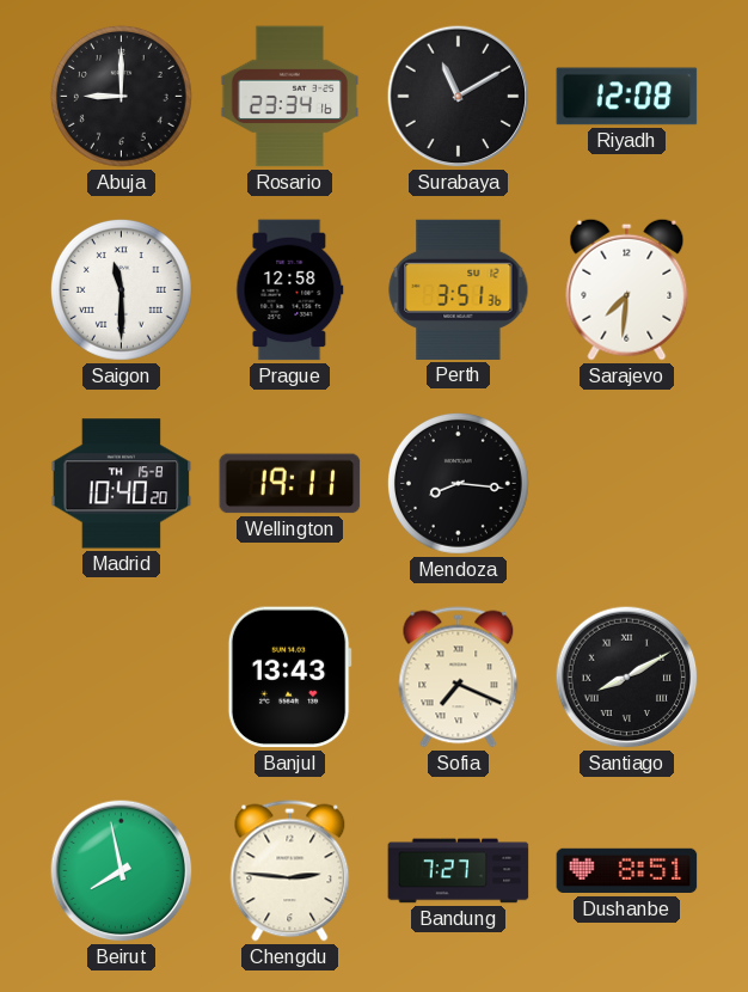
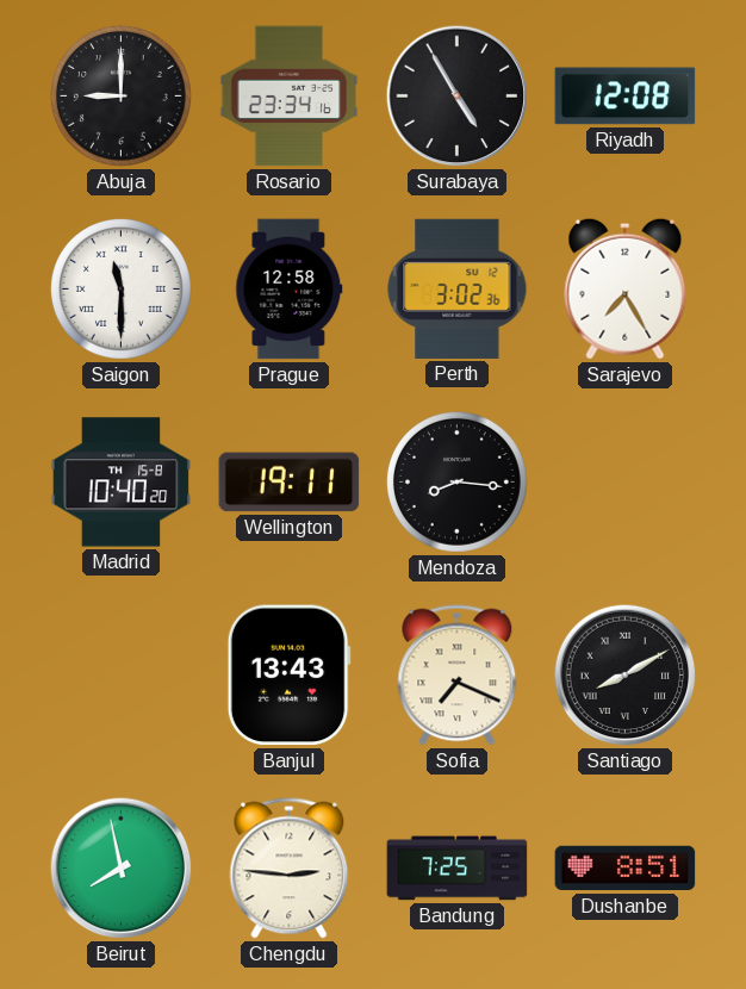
Surabaya: 11:10 -> 4:55
Perth: 3:51 -> 3:02
Sarajevo: 7:31 -> 7:25
Bandung: 7:27 -> 7:25
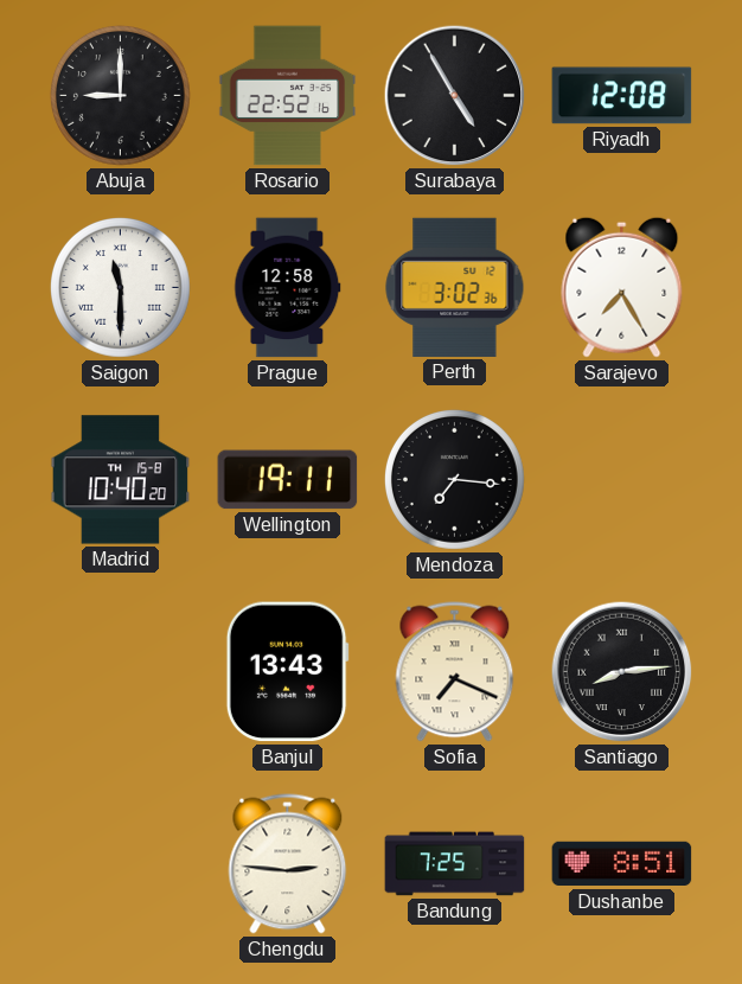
Rosario: 23:34 -> 22:52
Mendoza: 8:16 -> 7:16
Santiago: 8:10 -> 8:14
Beirut: 7:58 -> none
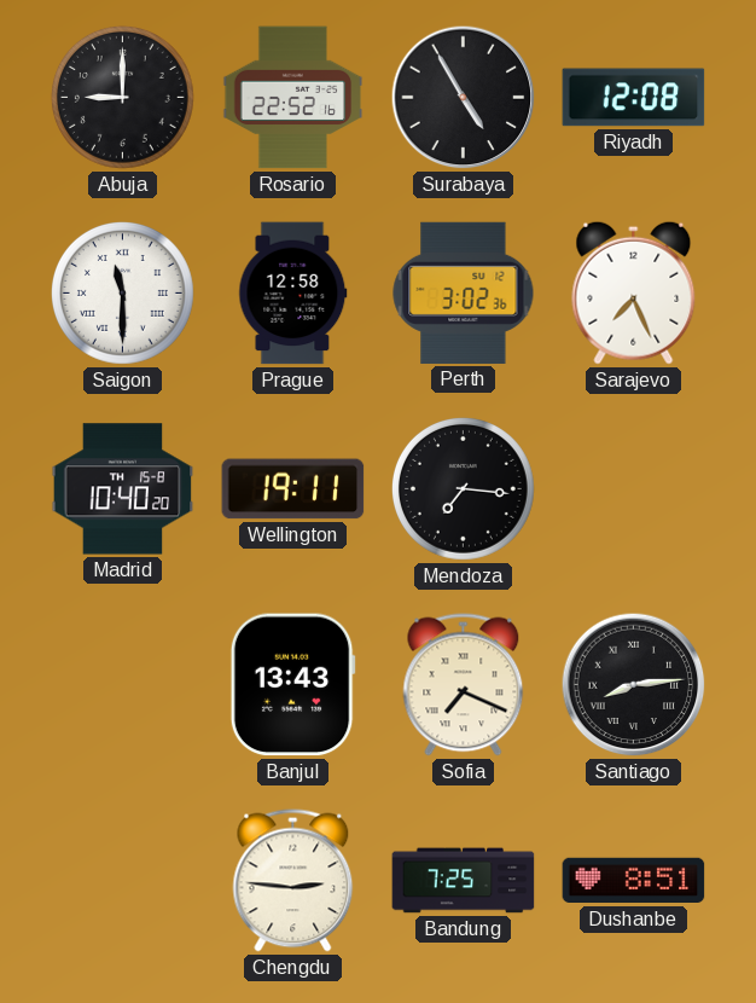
Sarajevo: 7:25 -> 7:26
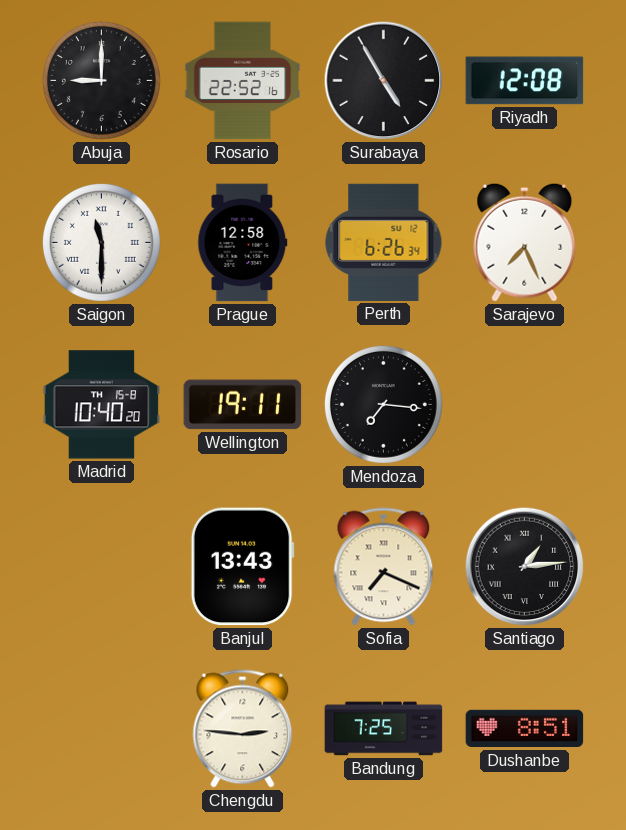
Perth: 3:02 -> 6:26
Santiago: 8:14 -> 1:14
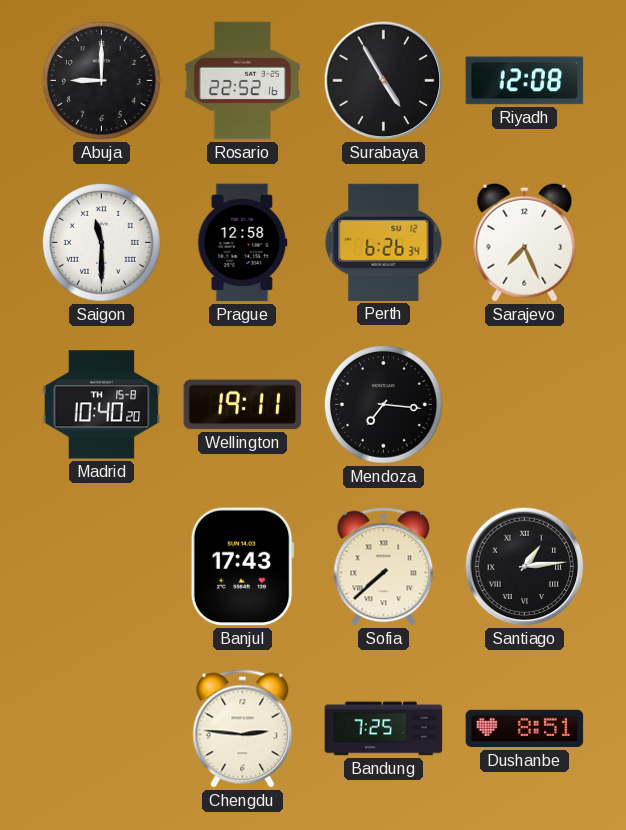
Banjul: 13:43 -> 17:43
Sofia: 7:19 -> 7:38
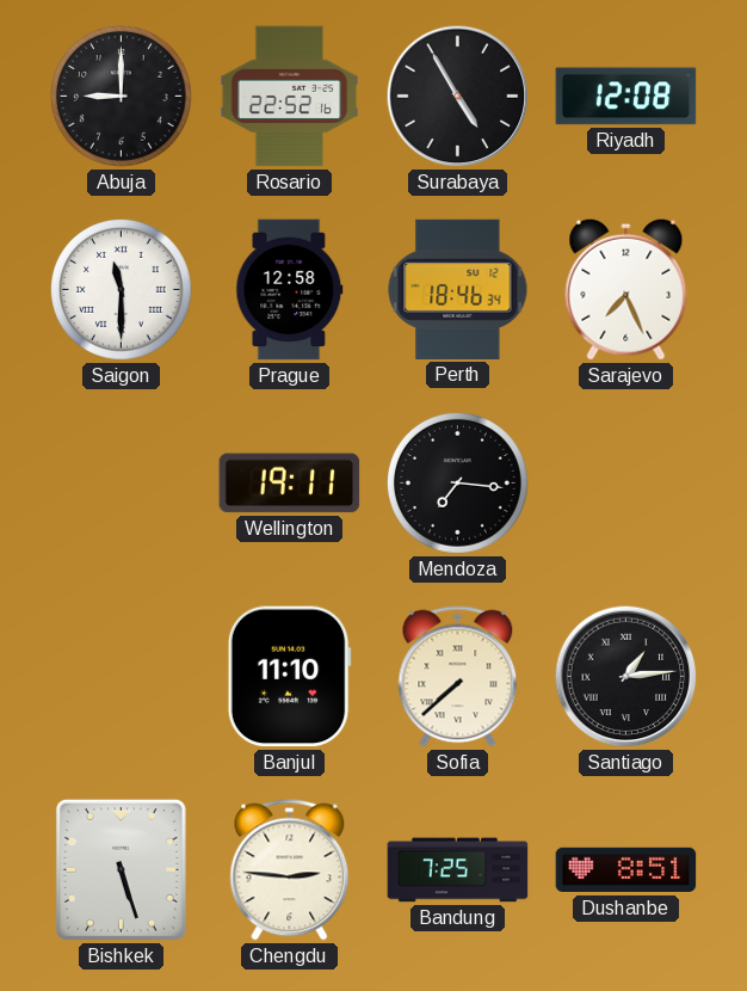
Perth: 6:26 -> 18:46
Madrid: 10:40 -> none
Banjul: 17:43 -> 11:10
Bishkek: none -> 5:27
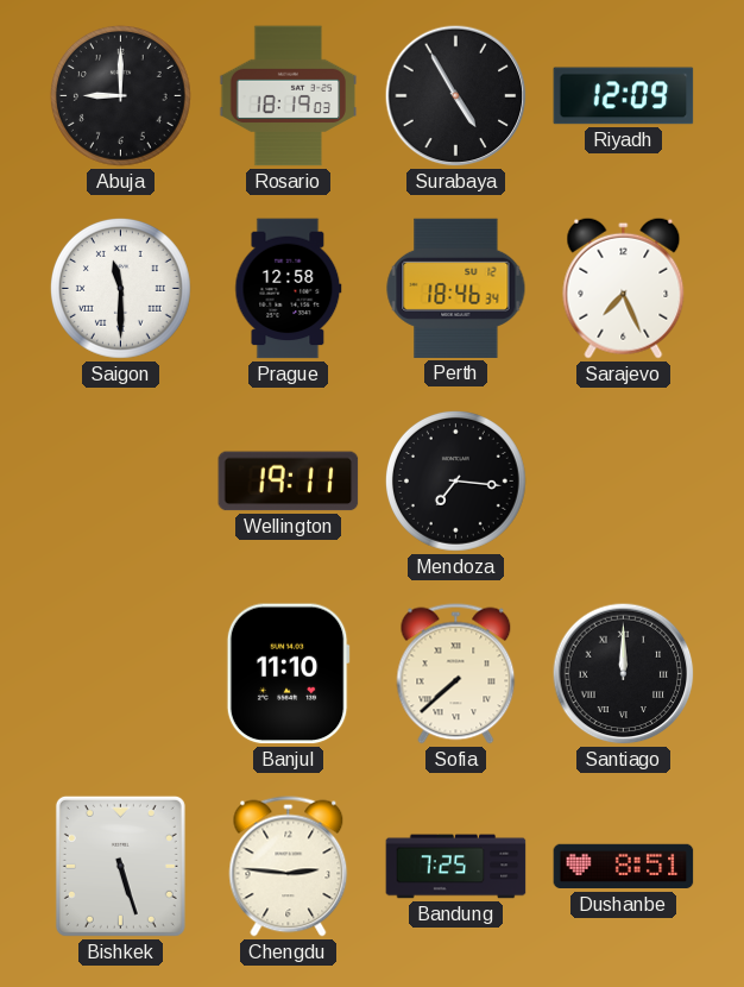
Rosario: 22:52 -> 18:19
Riyadh: 12:08 -> 12:09
Santiago: 1:14 -> 12:00
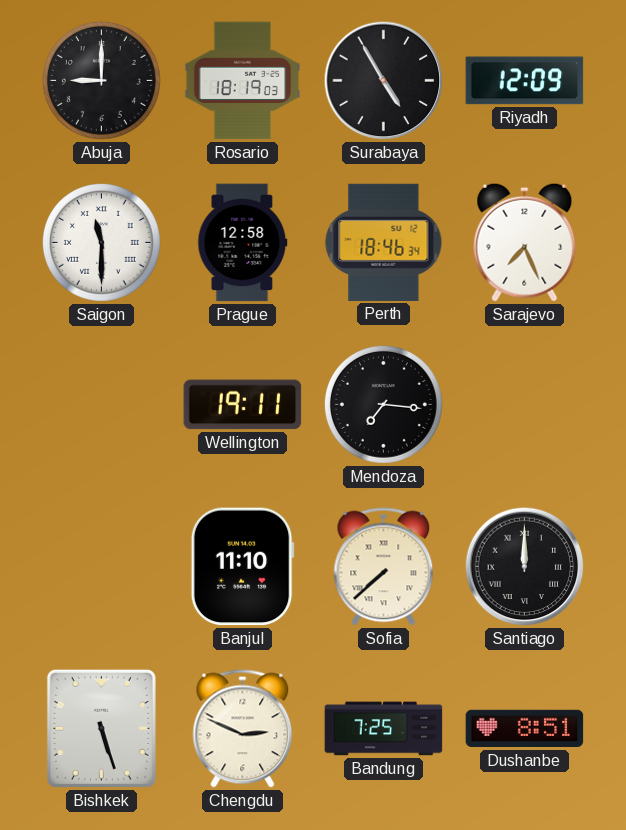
Chengdu: 2:46 -> 2:49
